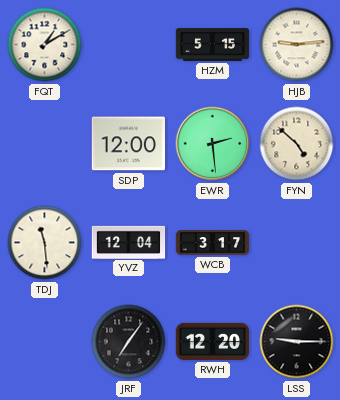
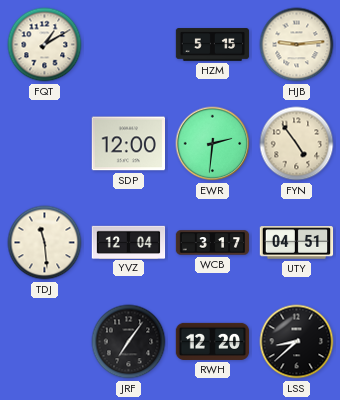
EWR: 2:29 -> 2:31
FYN: 4:52 -> 4:54
UTY: none -> 04:51
LSS: 9:15 -> 8:38
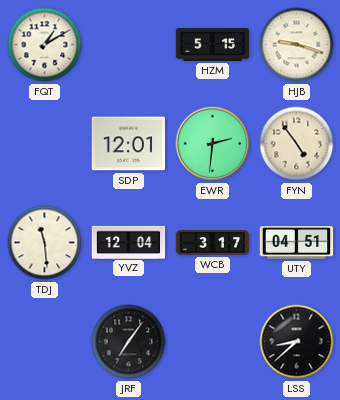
HJB: 9:14 -> 9:18
SDP: 12:00 -> 12:01
RWH: 12:20 -> none
